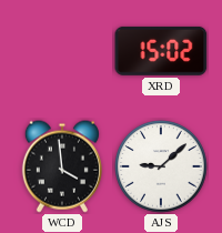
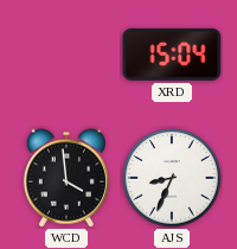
XRD: 15:02 -> 15:04
AJS: 9:08 -> 8:34
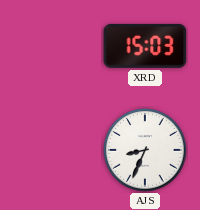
XRD: 15:04 -> 15:03
WCD: 3:59 -> none
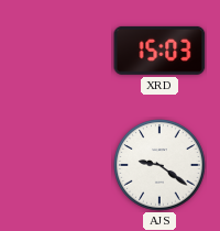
AJS: 8:34 -> 9:21
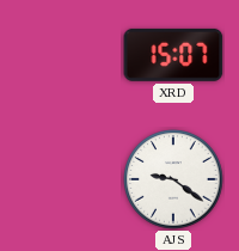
XRD: 15:03 -> 15:07
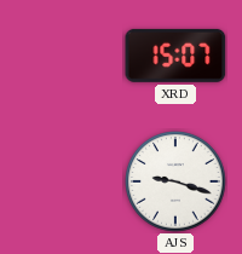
AJS: 9:21 -> 9:18
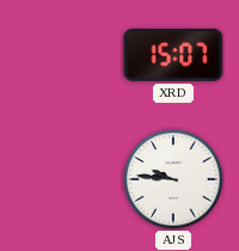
AJS: 9:18 -> 9:46
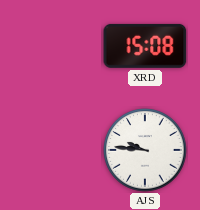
XRD: 15:07 -> 15:08
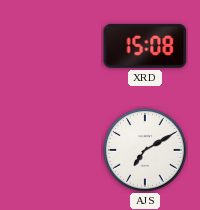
AJS: 9:46 -> 7:10
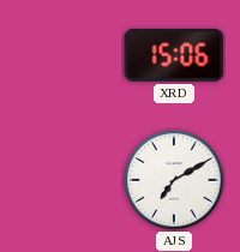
XRD: 15:08 -> 15:06
